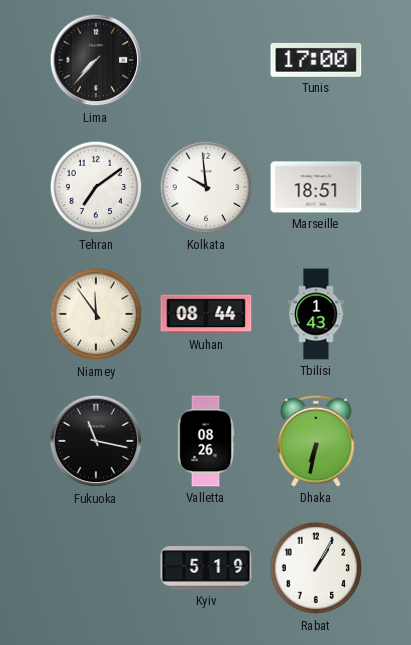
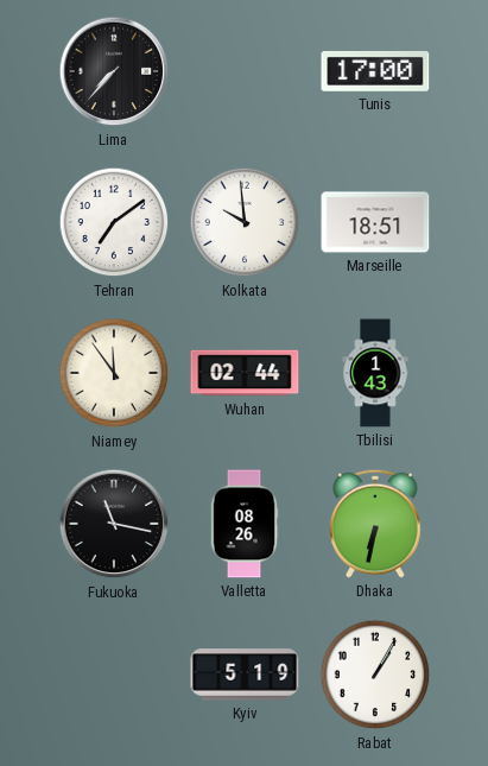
Wuhan: 08:44 -> 02:44
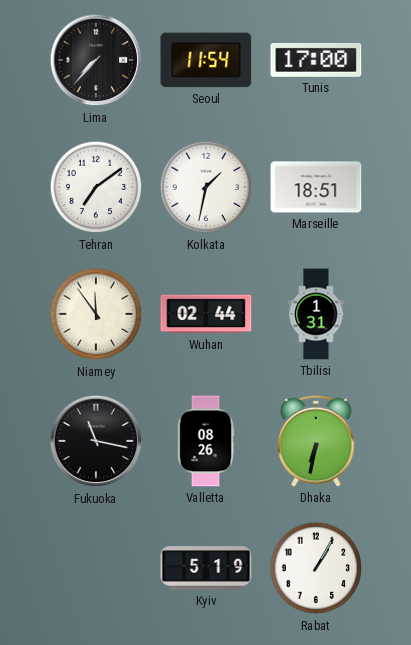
Seoul: none -> 11:54
Kolkata: 9:59 -> 1:32
Tbilisi: 1:43 -> 1:31
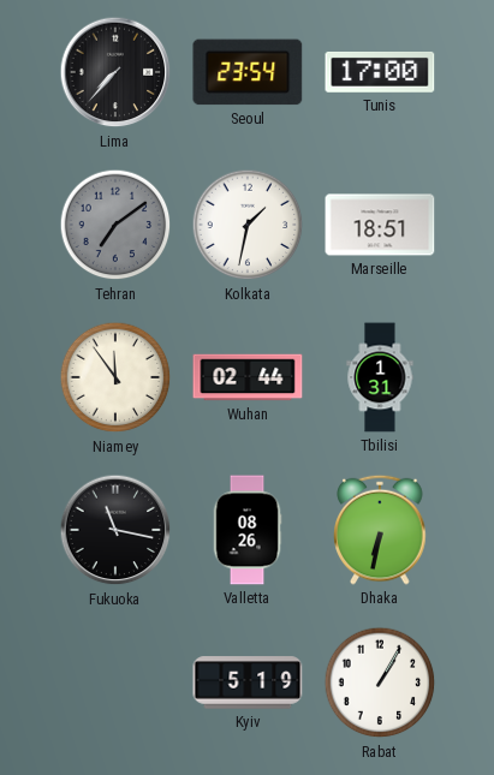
Seoul: 11:54 -> 23:54
Tehran dial: white -> grey
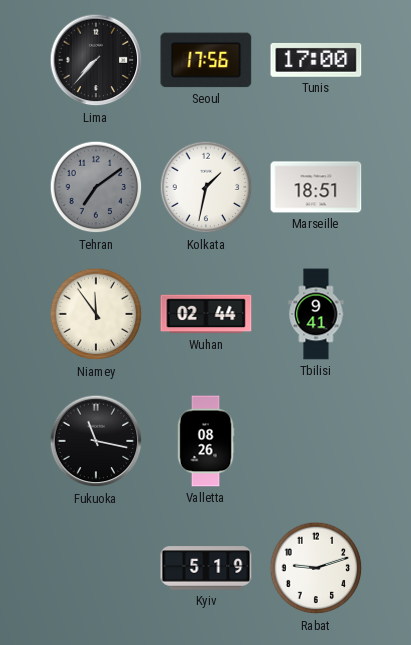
Seoul: 23:54 -> 17:56
Tbilisi: 1:31 -> 9:41
Dhaka: 6:32 -> none
Rabat: 1:05 -> 9:12
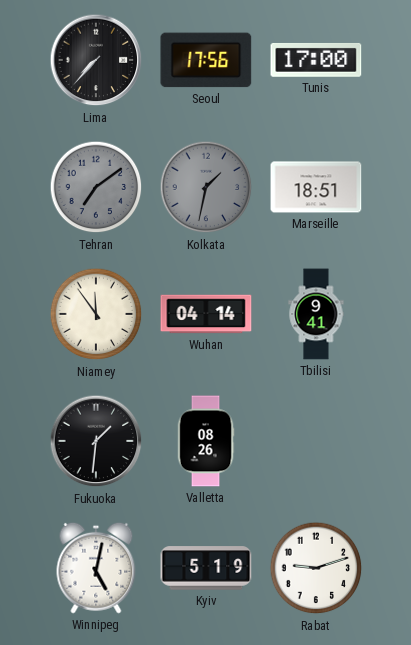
Kolkata dial: white -> grey
Wuhan: 02:44 -> 04:14
Fukuoka: 11:17 -> 1:31
Winnipeg: none -> 5:02
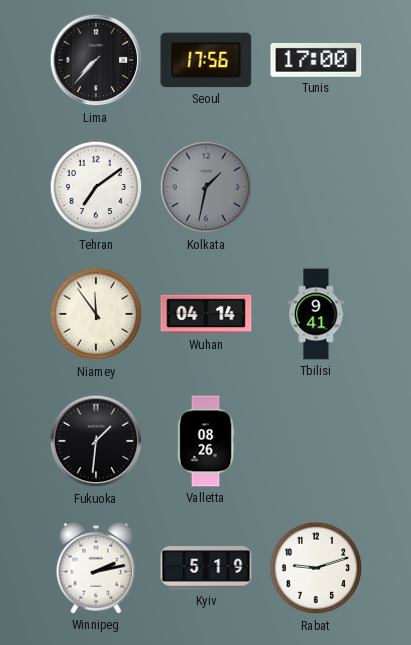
Tehran dial: grey -> white
Marseille: 18:51 -> none
Winnipeg: 5:02 -> 2:13
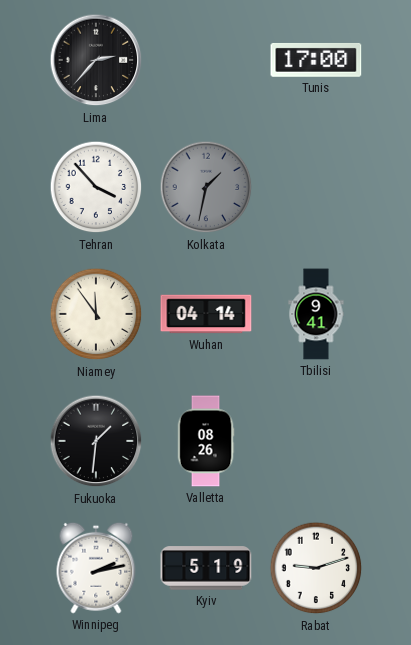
Lima: 7:37 -> 2:37
Seoul: 17:56 -> none
Tehran: 7:09 -> 3:53
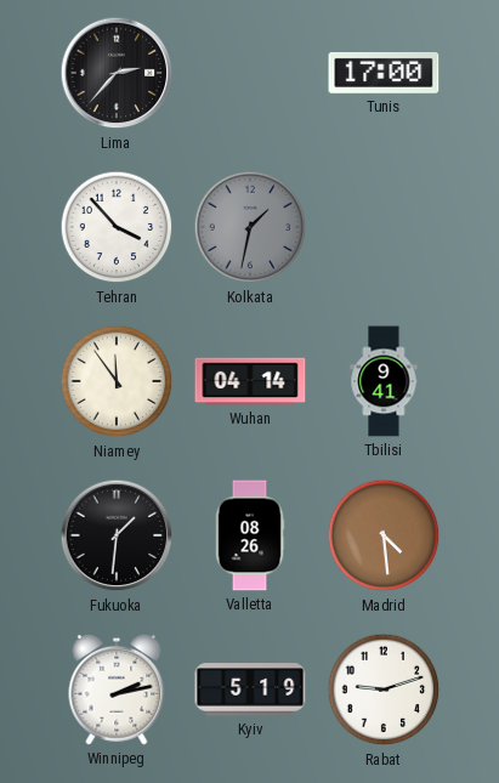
Madrid: none -> 4:29
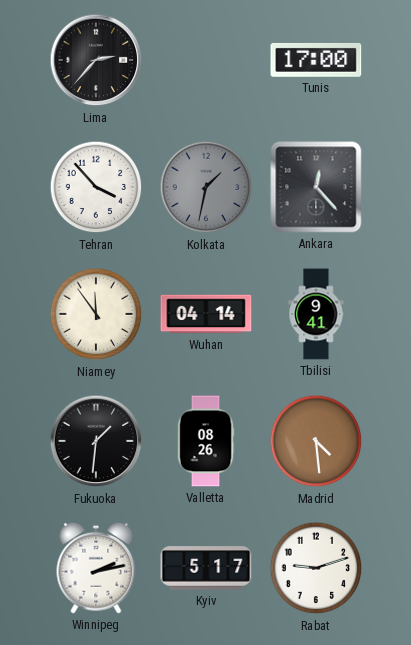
Ankara: none -> 12:23
Kyiv: 5:19 -> 5:17
